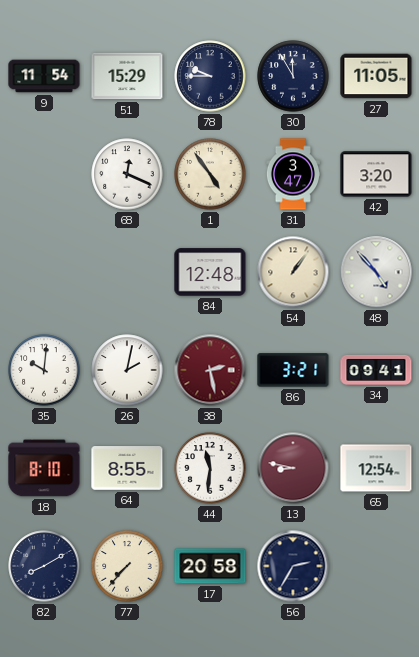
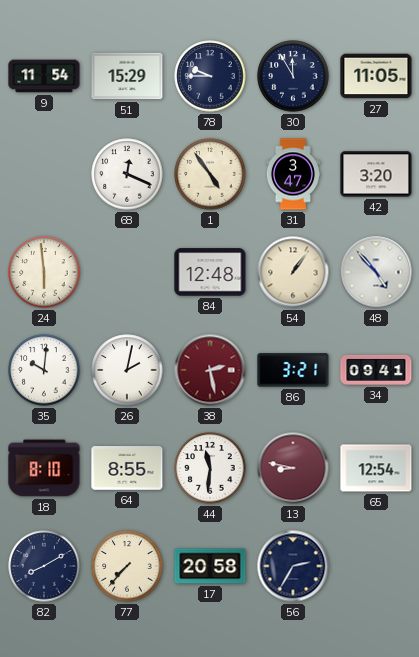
24: none -> 5:59
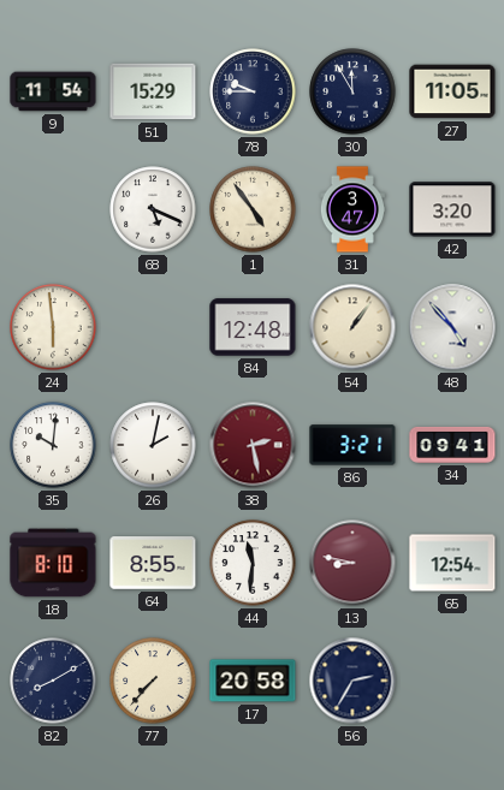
68: 12:19 -> 5:19
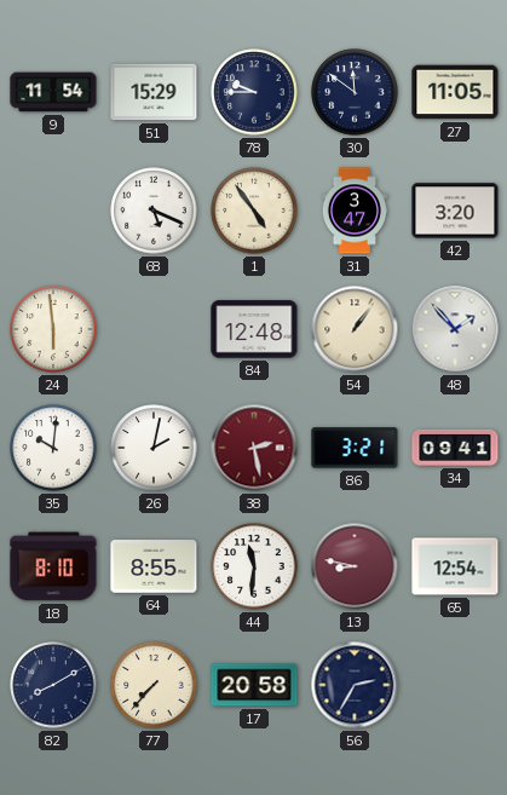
30: 11:55 -> 11:51
48: 4:53 -> 1:53
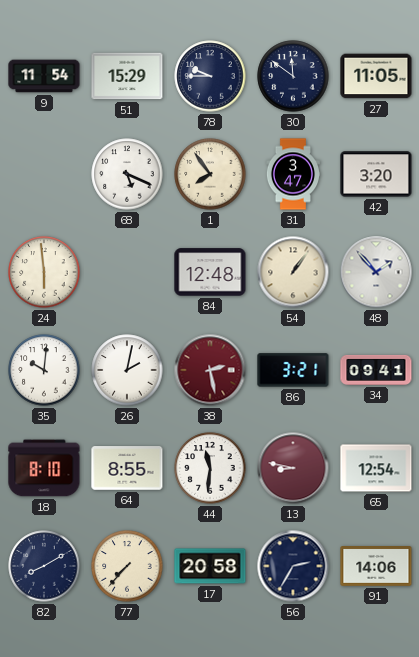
1: 4:54 -> 7:54
91: none -> 14:06
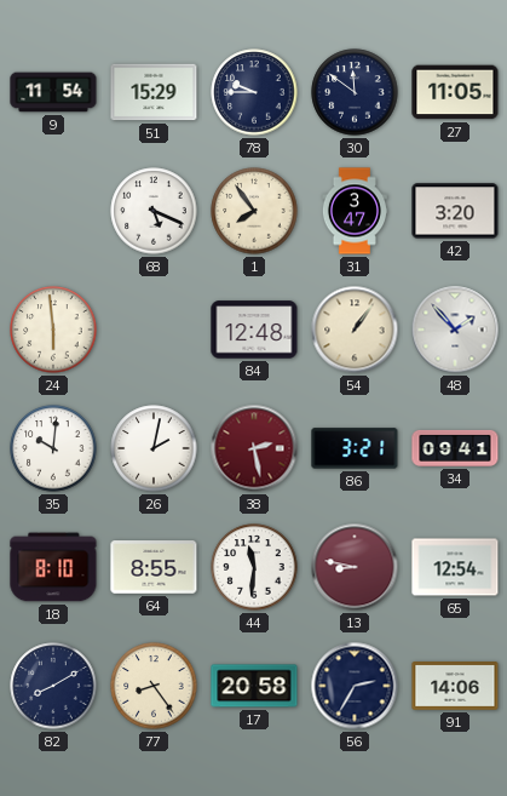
77: 7:37 -> 8:24
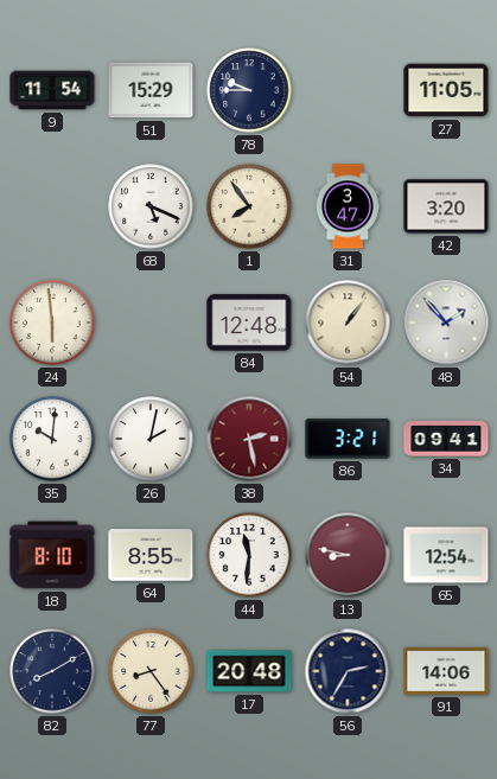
30: 11:51 -> none
17: 20:58 -> 20:48
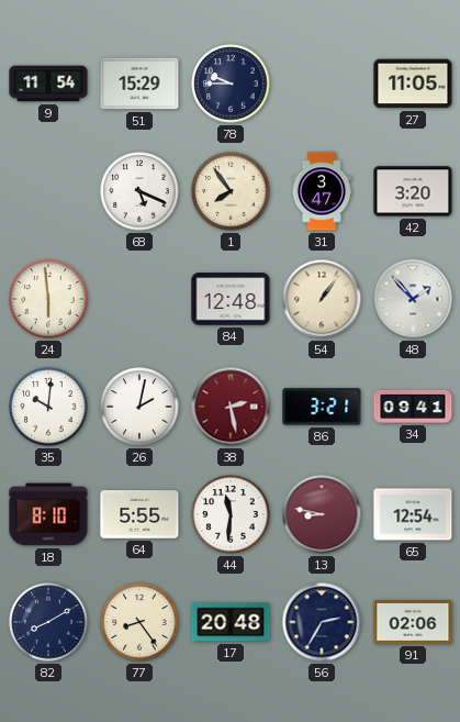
64: 8:55 -> 5:55
91: 14:06 -> 02:06
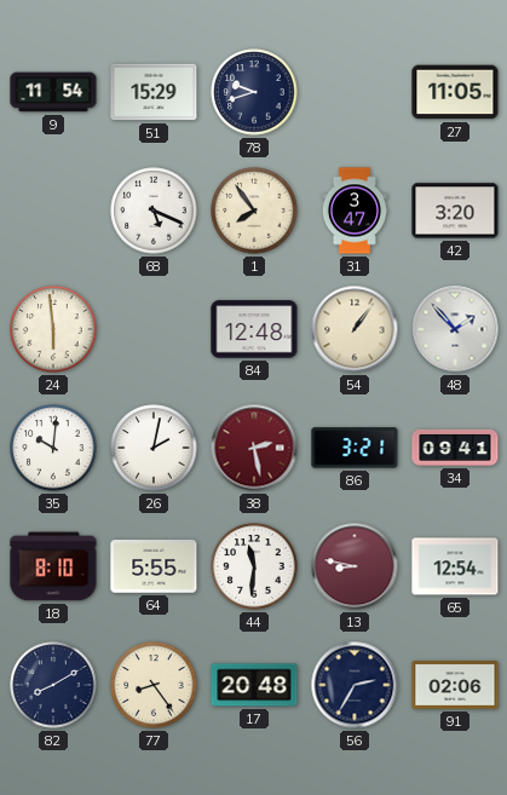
78: 9:45 -> 9:42
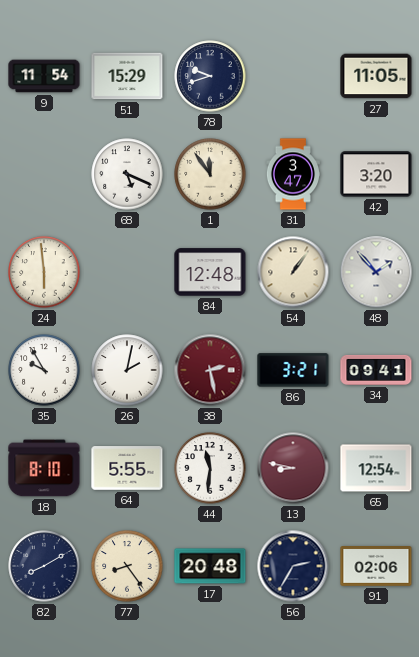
1: 7:54 -> 11:54
35: 10:01 -> 9:55
